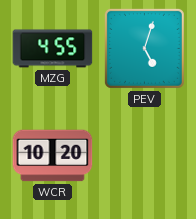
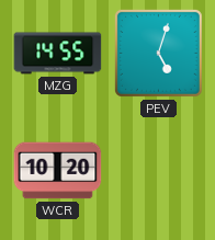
MZG: 4:55 -> 14:55
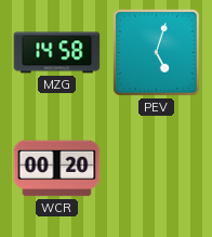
MZG: 14:55 -> 14:58
WCR: 10:20 -> 00:20
